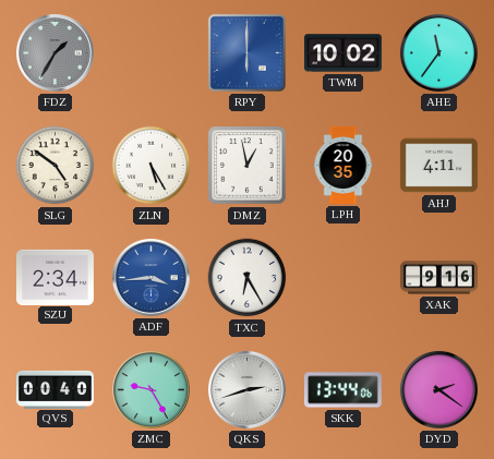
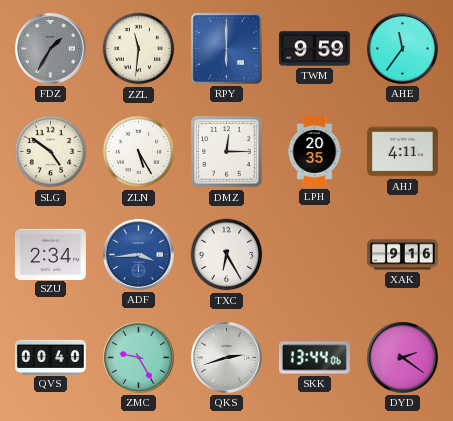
ZZL: none -> 11:31
TWM: 10:02 -> 9:59
DMZ: 12:58 -> 12:15
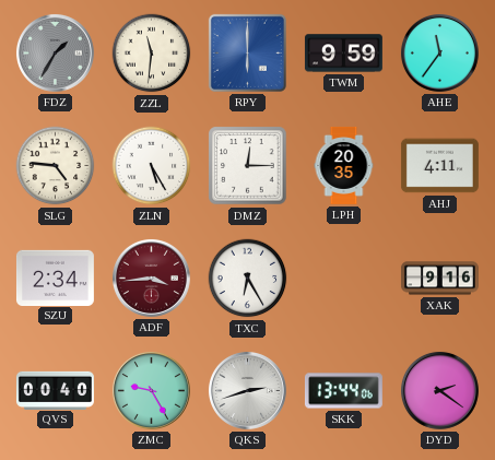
SLG: 4:51 -> 4:46
ADF dial: blue -> burgundy
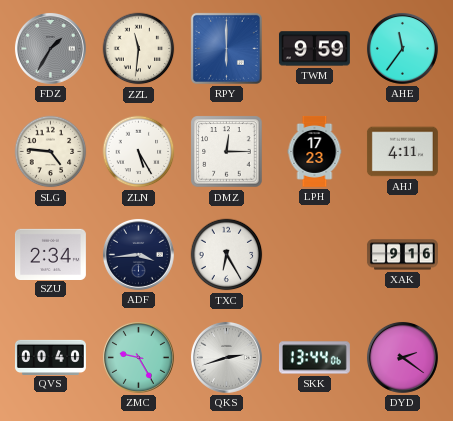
LPH: 20:35 -> 17:23
ADF dial: burgundy -> navy
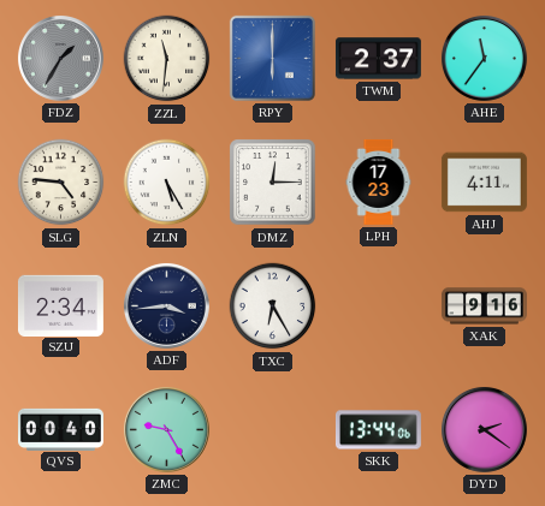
TWM: 9:59 -> 2:37
QKS: 2:42 -> none
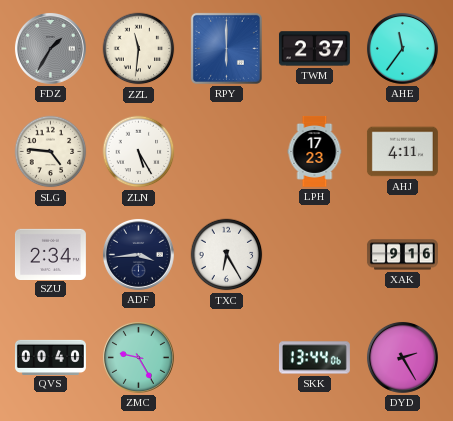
DMZ: 12:15 -> none
DYD: 2:21 -> 2:25
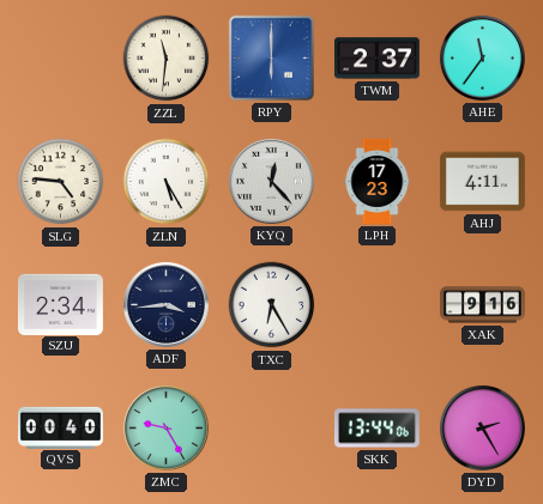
FDZ: 1:35 -> none
KYQ: none -> 12:23
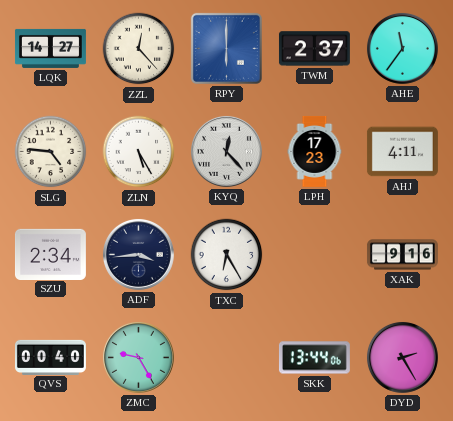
LQK: none -> 14:27
ZZL: 11:31 -> 12:23
